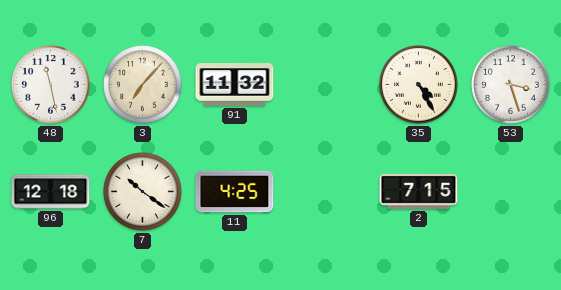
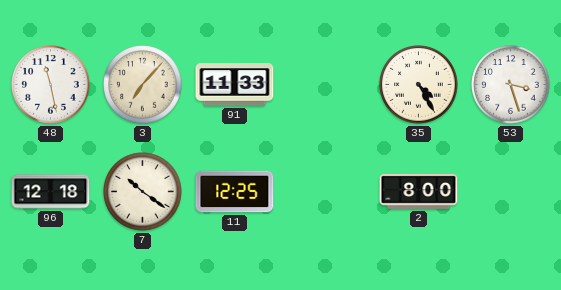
91: 11:32 -> 11:33
11: 4:25 -> 12:25
2: 7:15 -> 8:00
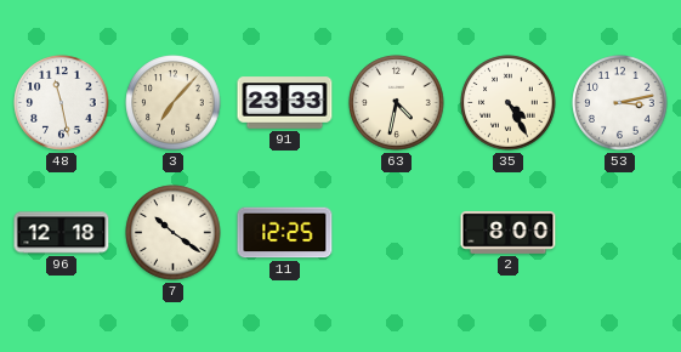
91: 11:33 -> 23:33
63: none -> 4:32
53: 3:27 -> 3:13
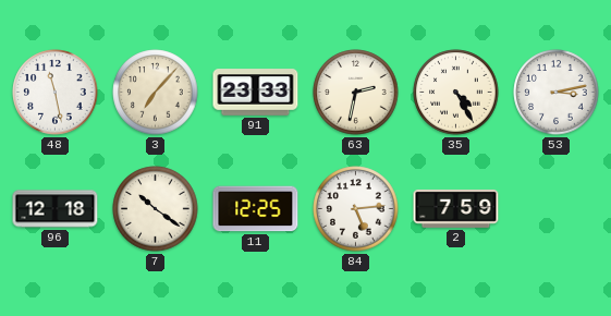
63: 4:32 -> 2:32
84: none -> 5:14
2: 8:00 -> 7:59
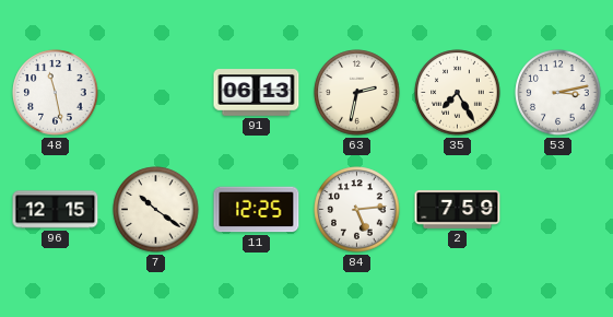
3: 7:07 -> none
91: 23:33 -> 06:13
35: 4:25 -> 7:25
96: 12:18 -> 12:15
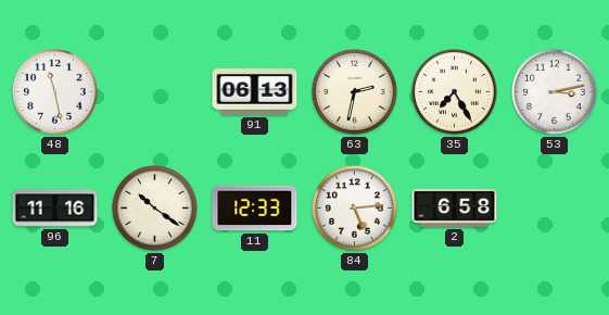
96: 12:15 -> 11:16
11: 12:25 -> 12:33
2: 7:59 -> 6:58
